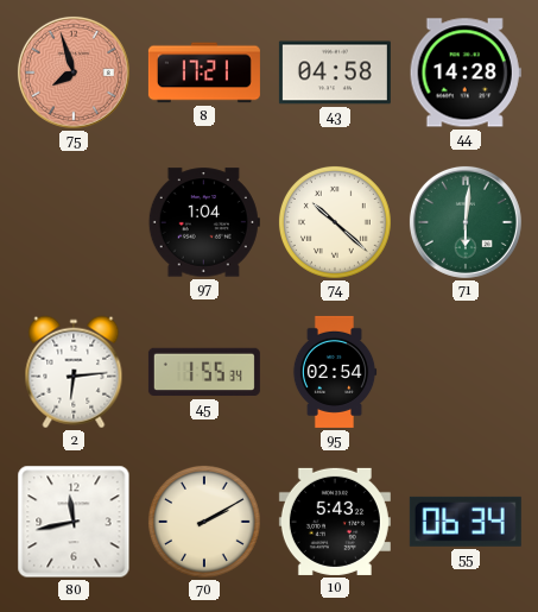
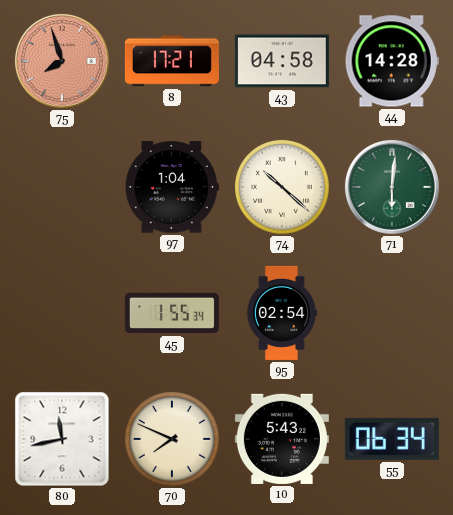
2: 6:14 -> none
70: 2:10 -> 7:49
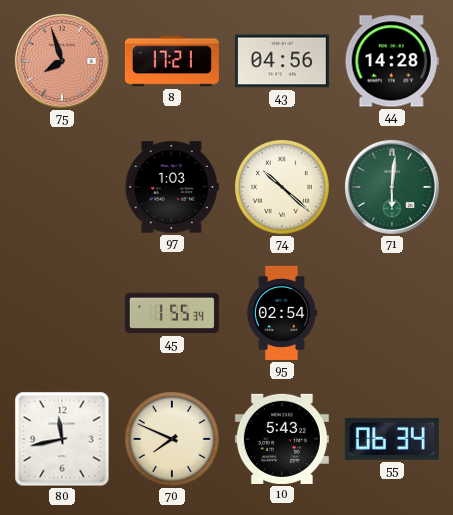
43: 04:58 -> 04:56
97: 1:04 -> 1:03
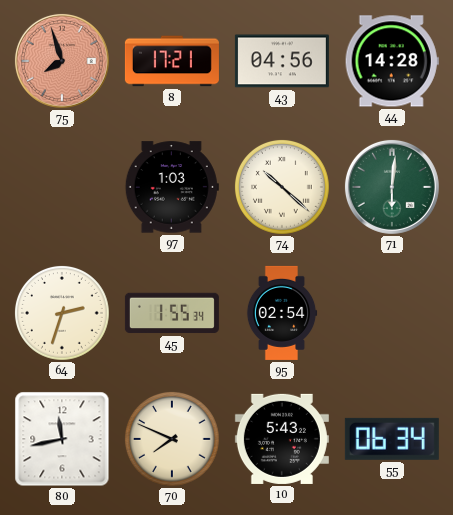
64: none -> 2:33
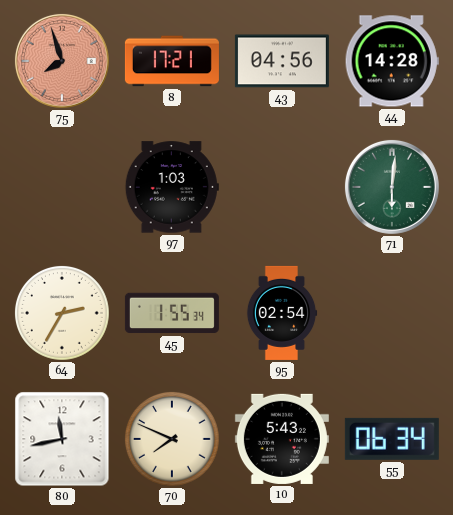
74: 10:22 -> none
64: 2:33 -> 2:35
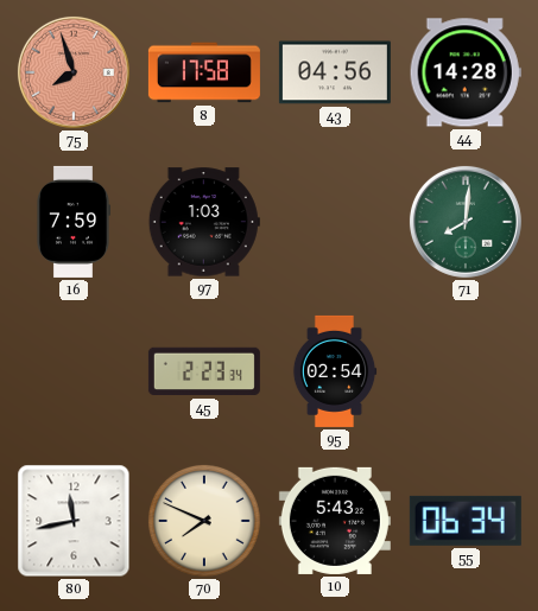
8: 17:21 -> 17:58
16: none -> 7:59
71: 6:01 -> 8:01
64: 2:35 -> none
45: 1:55 -> 2:23
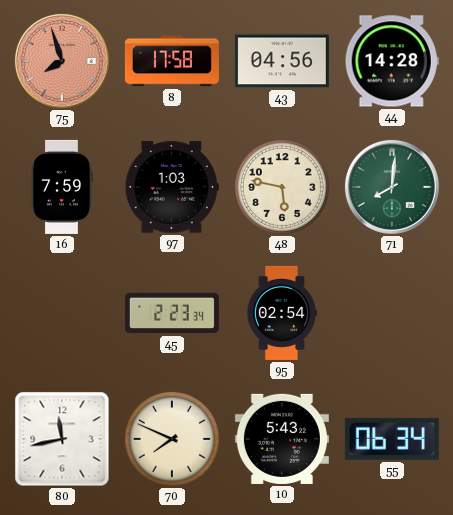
48: none -> 5:47
